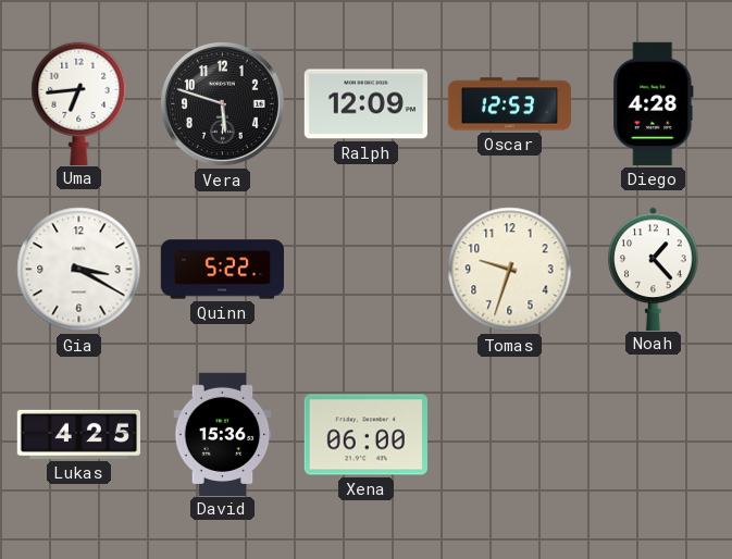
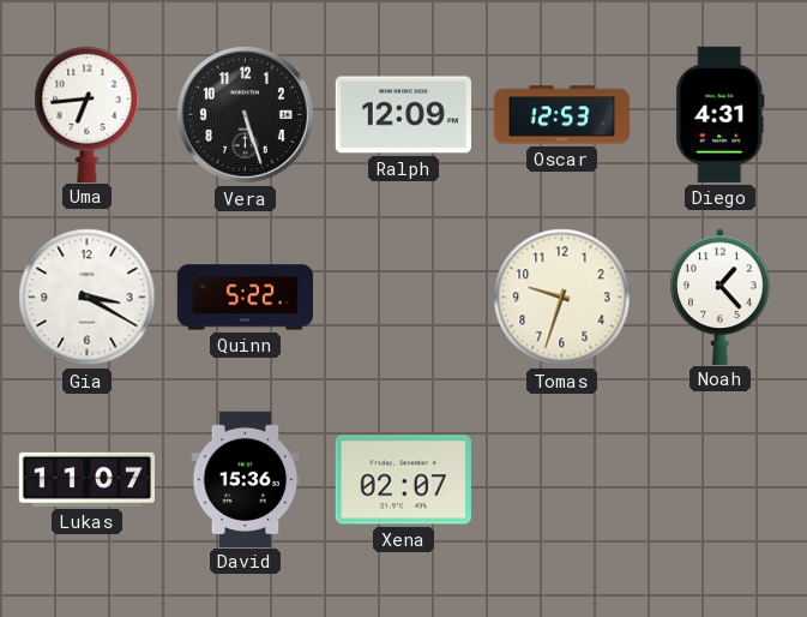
Vera: 5:48 -> 5:27
Diego: 4:28 -> 4:31
Lukas: 4:25 -> 11:07
Xena: 06:00 -> 02:07
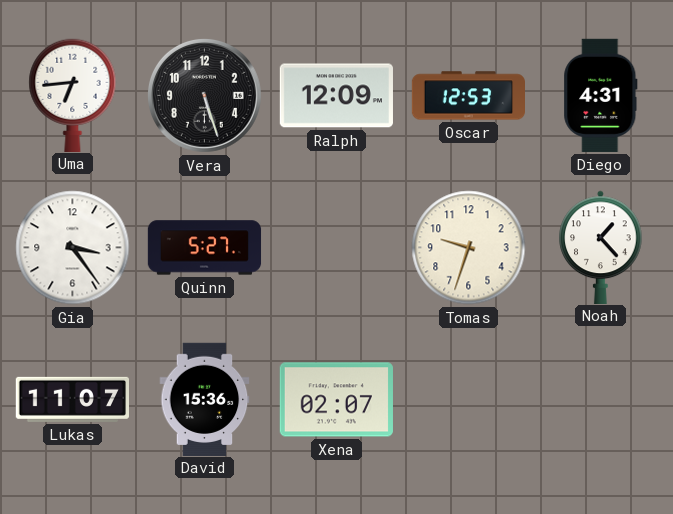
Gia: 3:20 -> 3:24
Quinn: 5:22 -> 5:27
